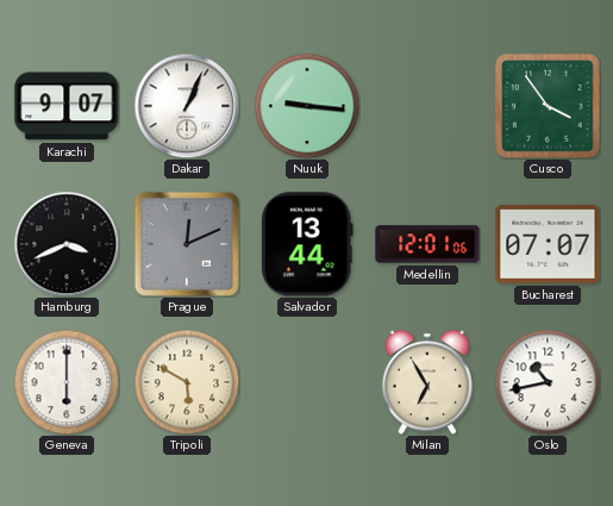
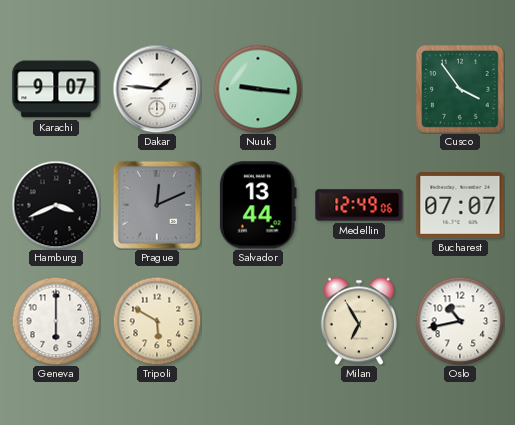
Dakar: 1:04 -> 1:46
Medellin: 12:01 -> 12:49
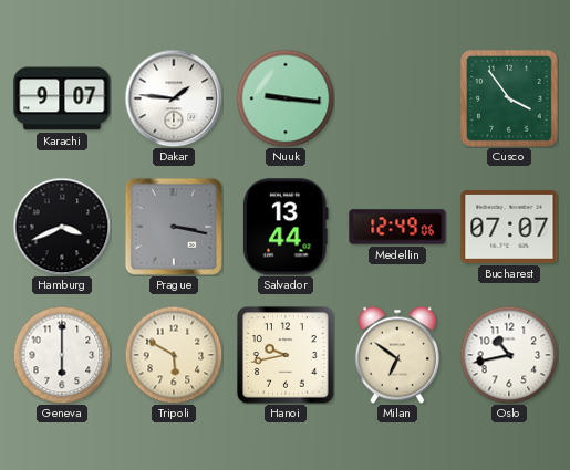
Prague: 12:11 -> 3:17
Hanoi: none -> 9:43
Milan: 6:55 -> 6:51
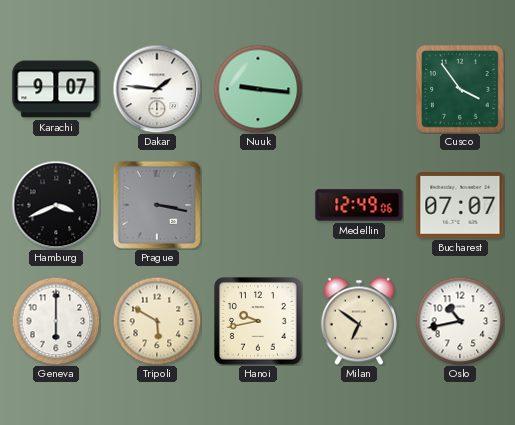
Salvador: 13:44 -> none
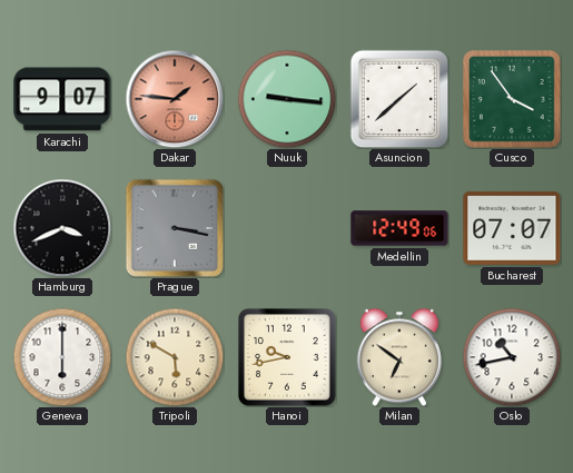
Dakar dial: white -> salmon
Asuncion: none -> 1:38
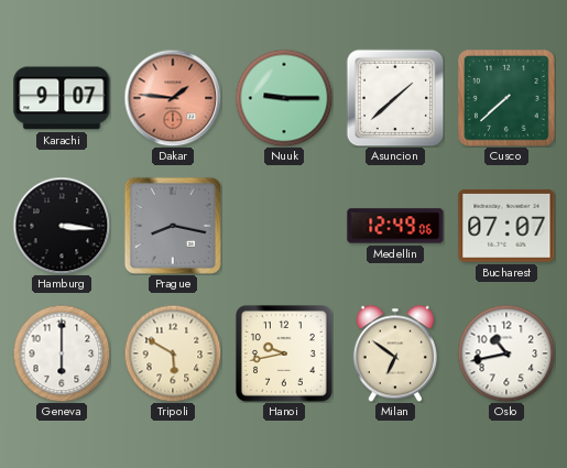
Nuuk: 9:16 -> 9:15
Cusco: 3:54 -> 7:38
Hamburg: 3:41 -> 3:16
Prague: 3:17 -> 8:17
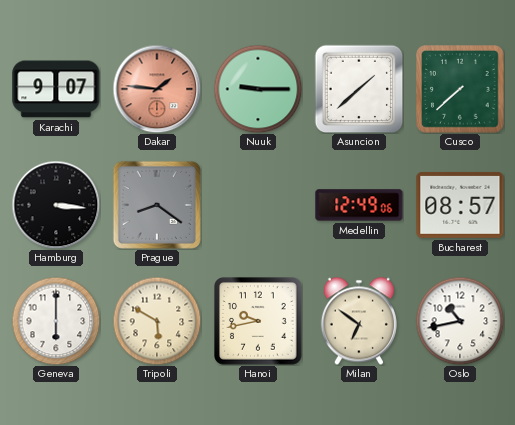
Prague: 8:17 -> 8:21
Bucharest: 07:07 -> 08:57
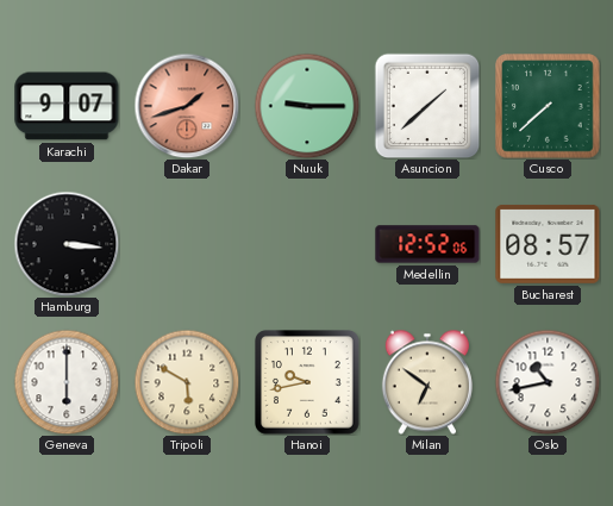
Dakar: 1:46 -> 1:42
Prague: 8:21 -> none
Medellin: 12:49 -> 12:52
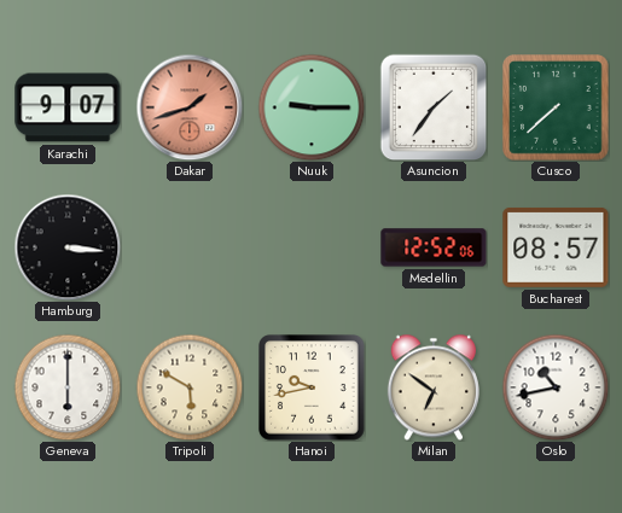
Asuncion: 1:38 -> 1:36
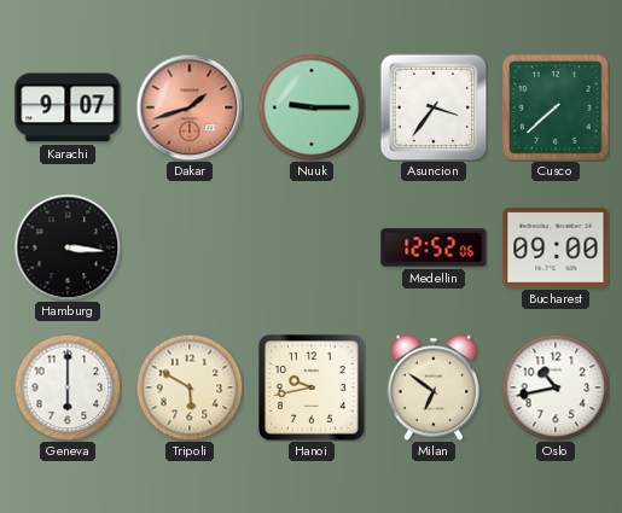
Asuncion: 1:36 -> 3:36
Bucharest: 08:57 -> 09:00
